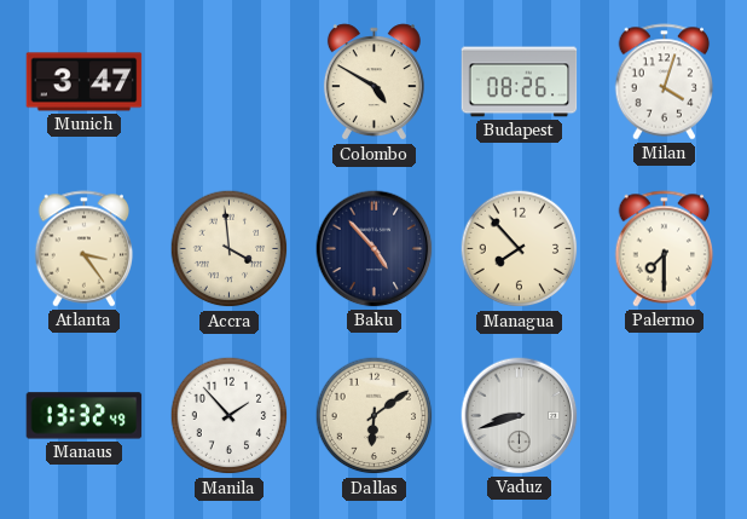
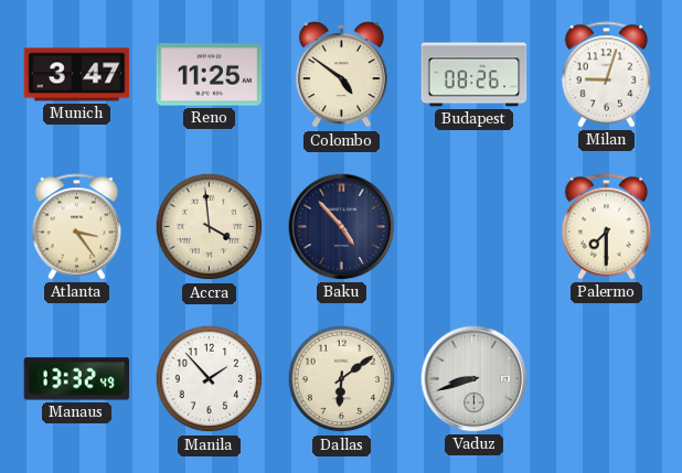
Reno: none -> 11:25
Colombo: 4:50 -> 4:51
Milan: 4:03 -> 9:03
Managua: 7:53 -> none
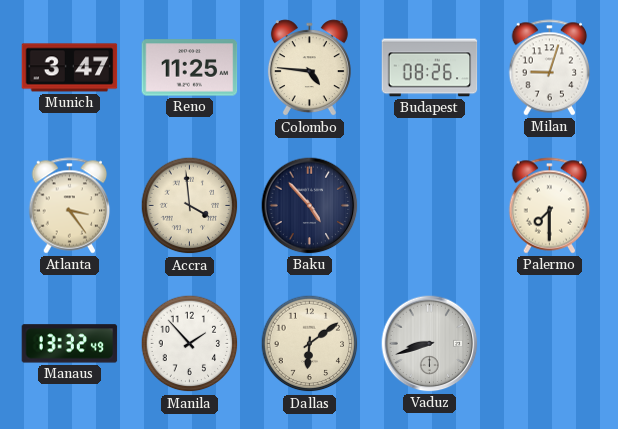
Colombo: 4:51 -> 4:46
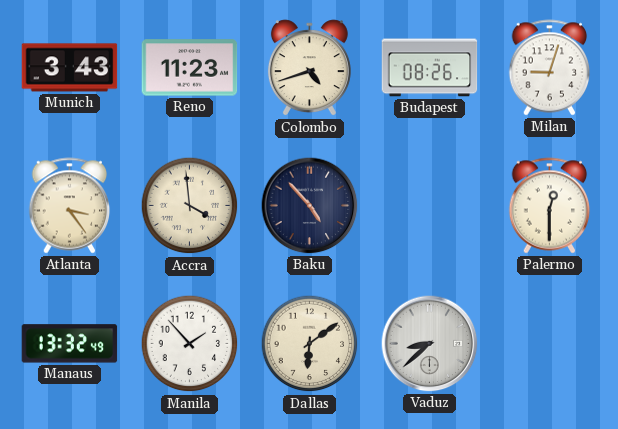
Munich: 3:47 -> 3:43
Reno: 11:25 -> 11:23
Colombo: 4:46 -> 4:42
Palermo: 7:30 -> 12:30
Vaduz: 8:42 -> 8:38
